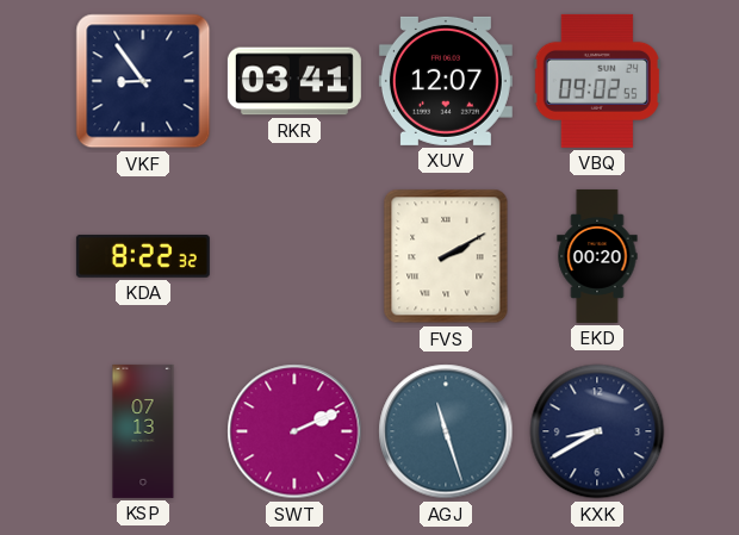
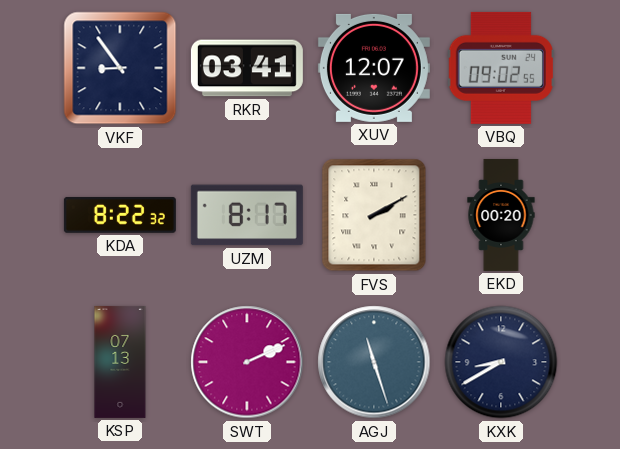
UZM: none -> 8:17
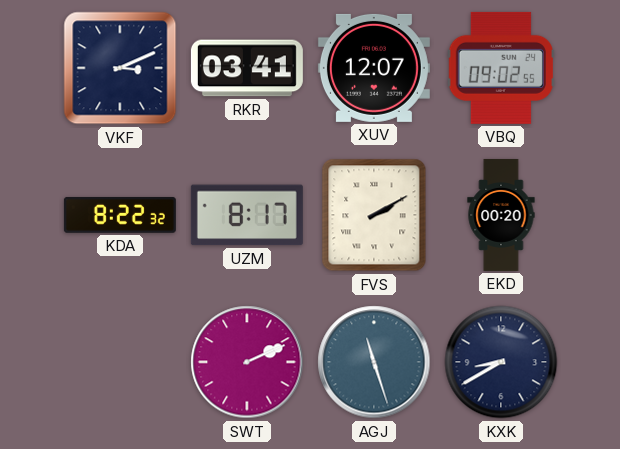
VKF: 8:54 -> 3:11
KSP: 07:13 -> none
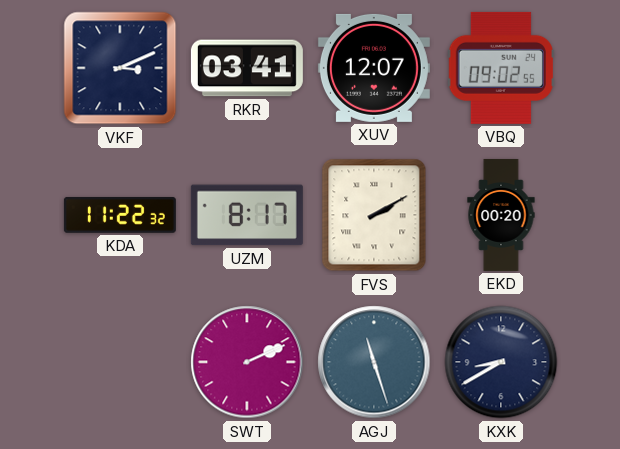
KDA: 8:22 -> 11:22
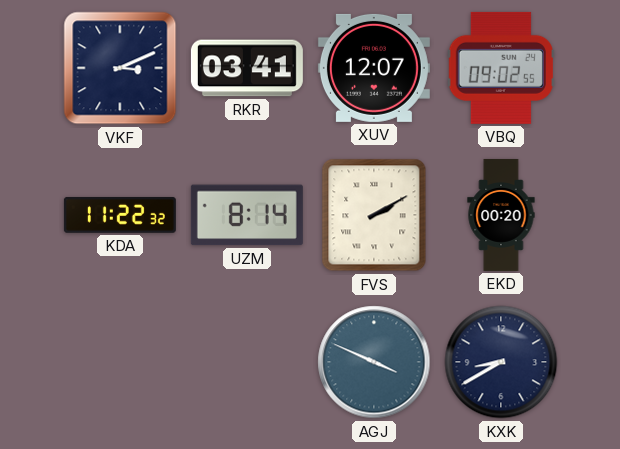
UZM: 8:17 -> 8:14
SWT: 2:11 -> none
AGJ: 11:27 -> 3:49
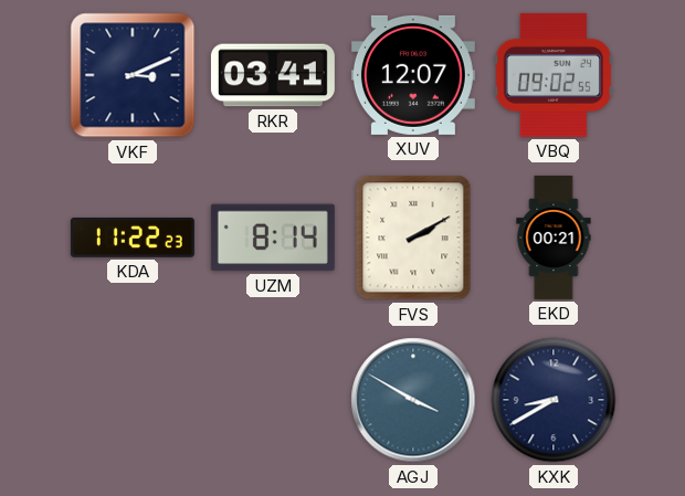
KDA: 11:22:32 -> 11:22:23
EKD: 00:20 -> 00:21
AGJ: 3:49 -> 3:50
